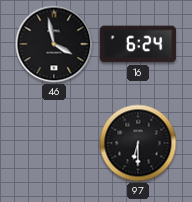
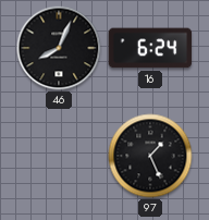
46: 3:58 -> 8:04
97: 6:30 -> 1:26
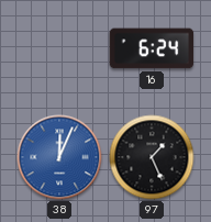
46: 8:04 -> none
38: none -> 12:04
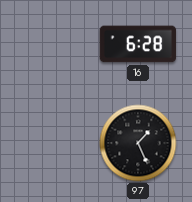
16: 6:24 -> 6:28
38: 12:04 -> none
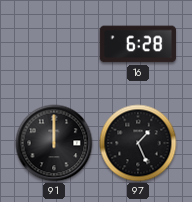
91: none -> 12:00
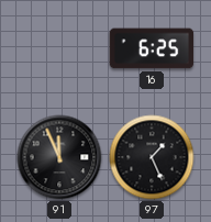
16: 6:28 -> 6:25
91: 12:00 -> 11:56
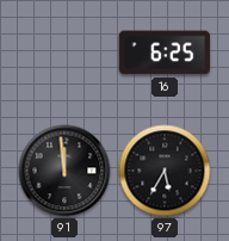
91: 11:56 -> 11:59
97: 1:26 -> 5:35
